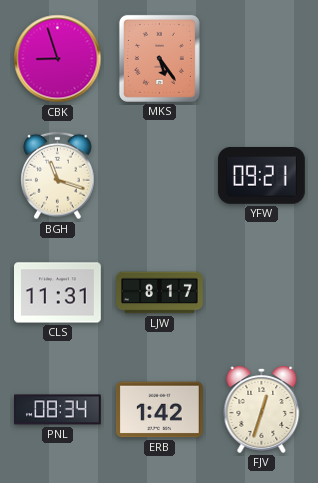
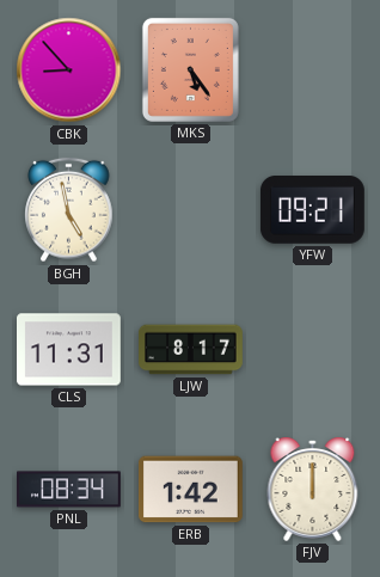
CBK: 8:57 -> 8:53
BGH: 11:18 -> 4:58
FJV: 12:33 -> 12:00
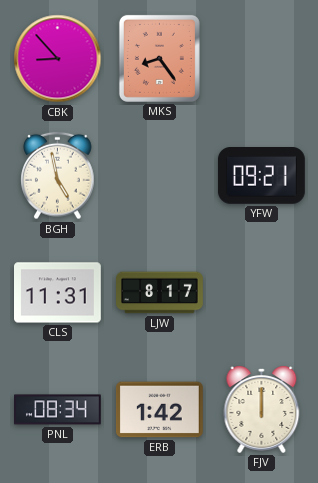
MKS: 5:24 -> 8:24
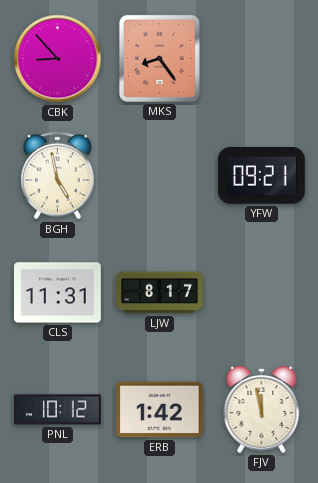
PNL: 08:34 -> 10:12
FJV: 12:00 -> 11:58
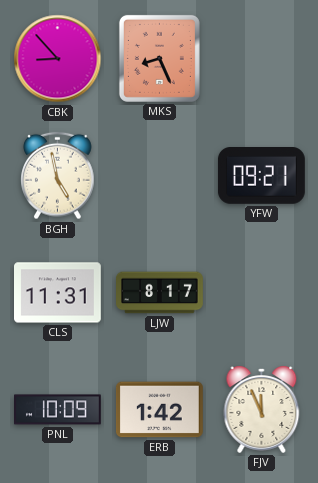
MKS: 8:24 -> 8:26
PNL: 10:12 -> 10:09
FJV: 11:58 -> 11:56
